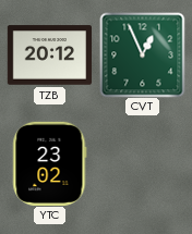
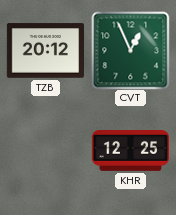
YTC: 23:02 -> none
KHR: none -> 12:25
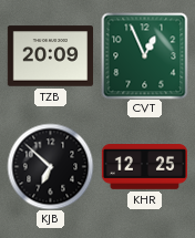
TZB: 20:12 -> 20:09
KJB: none -> 6:52
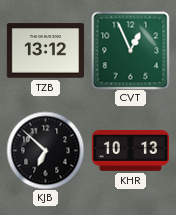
TZB: 20:09 -> 13:12
KHR: 12:25 -> 10:13
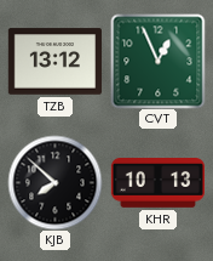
KJB: 6:52 -> 7:52
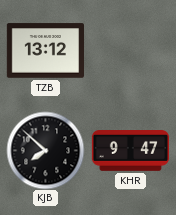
CVT: 12:56 -> none
KHR: 10:13 -> 9:47
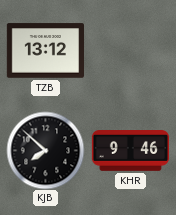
KHR: 9:47 -> 9:46
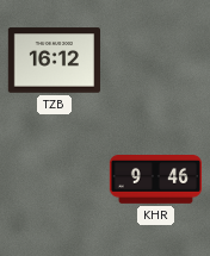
TZB: 13:12 -> 16:12
KJB: 7:52 -> none
